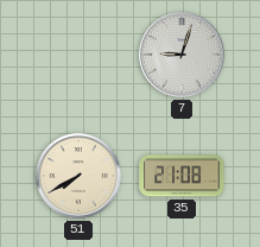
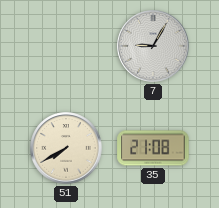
7: 9:03 -> 9:05
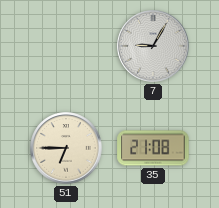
51: 7:40 -> 6:45
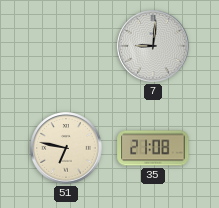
7: 9:05 -> 9:01
51: 6:45 -> 6:47
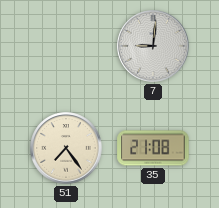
51: 6:47 -> 7:24
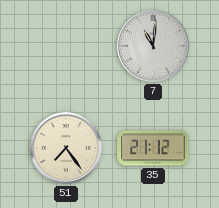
7: 9:01 -> 11:01
35: 21:08 -> 21:12
